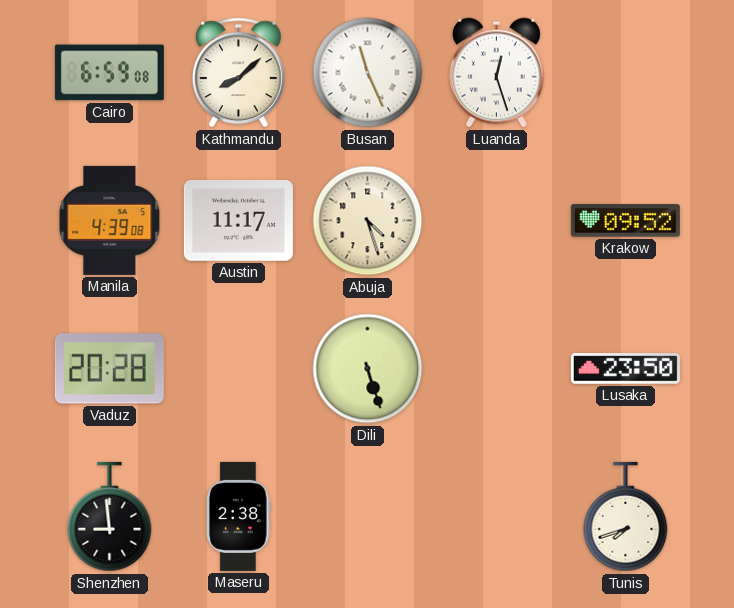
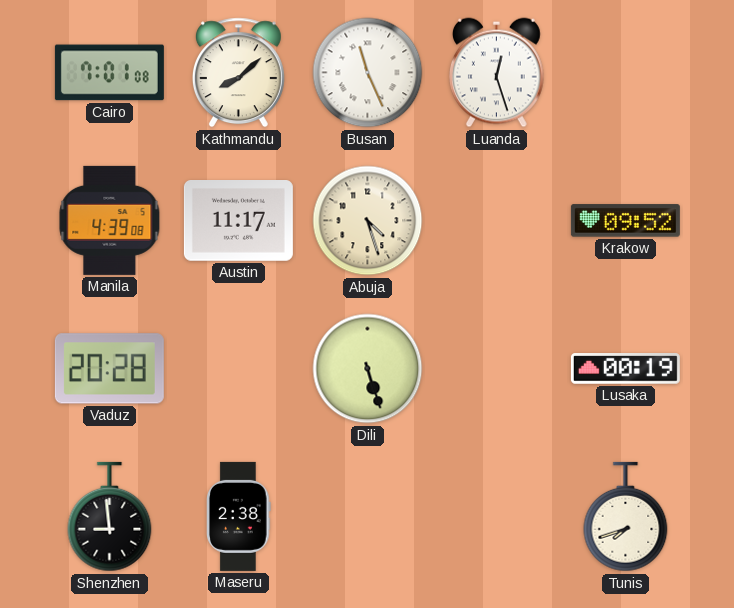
Cairo: 6:59 -> 7:01
Lusaka: 23:50 -> 00:19
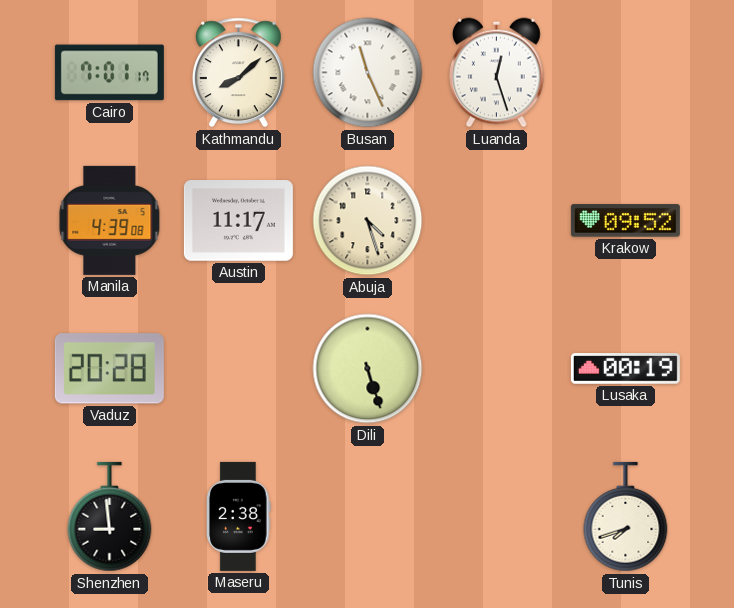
Cairo: 7:01:08 -> 7:01:17
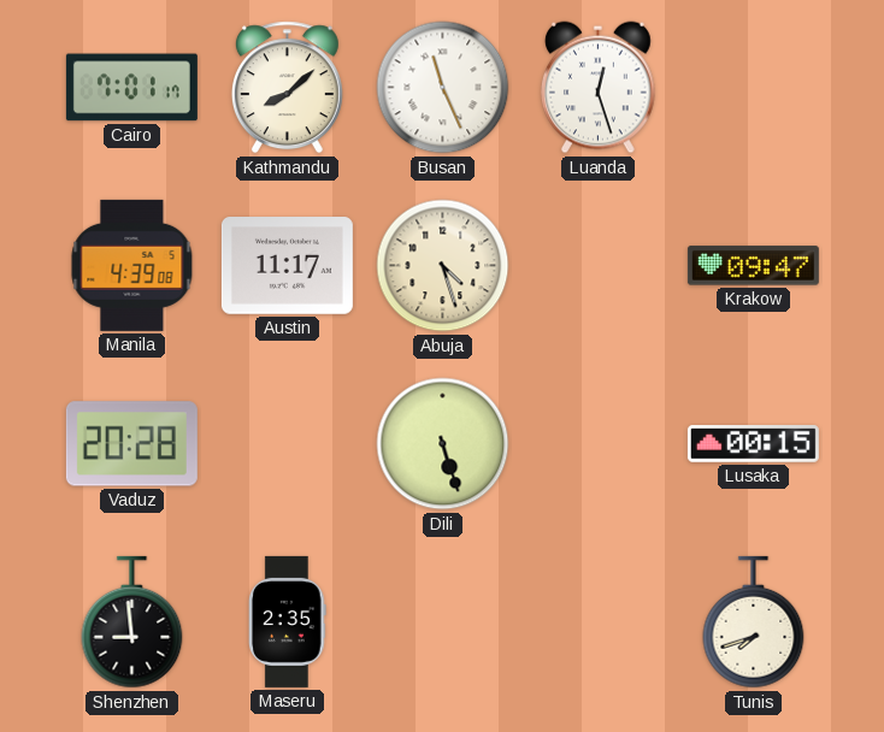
Krakow: 09:52 -> 09:47
Lusaka: 00:19 -> 00:15
Maseru: 2:38 -> 2:35
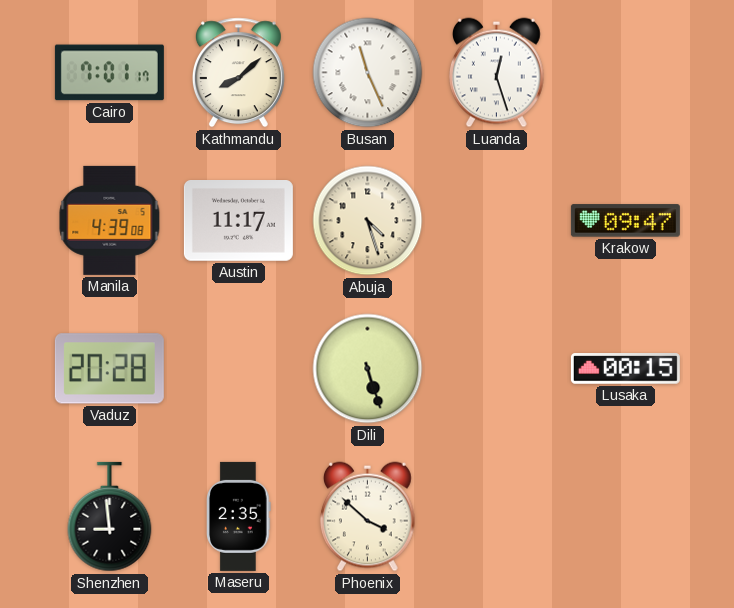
Phoenix: none -> 3:52
Tunis: 7:42 -> none
